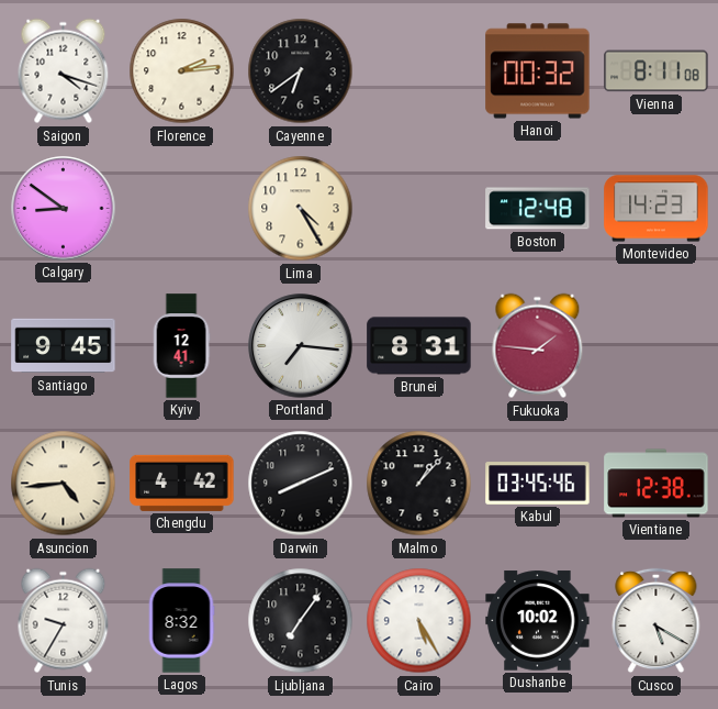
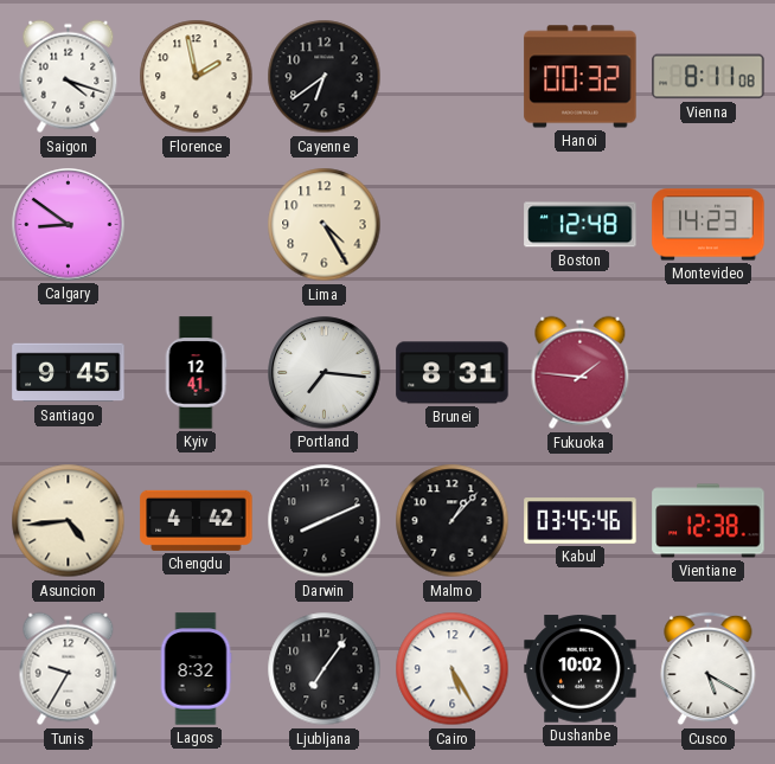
Florence: 2:14 -> 1:58
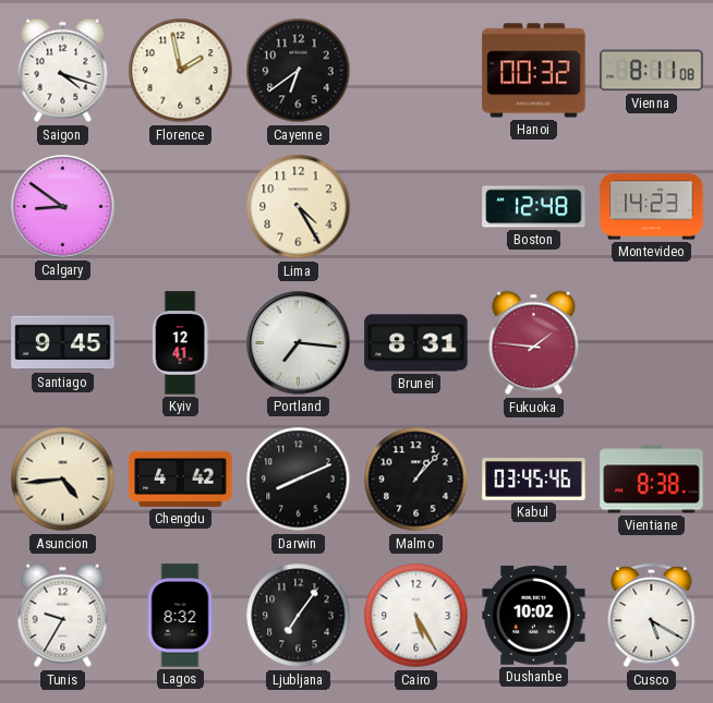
Vientiane: 12:38 -> 8:38
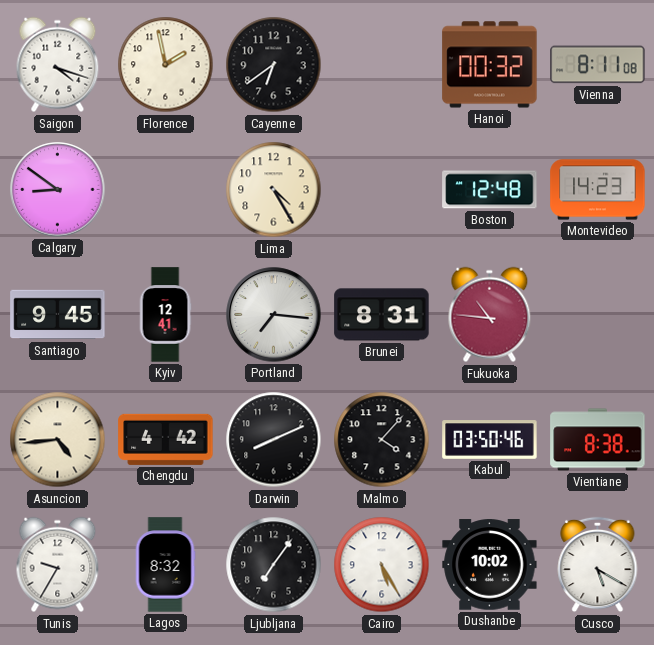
Fukuoka: 1:46 -> 10:46
Malmo: 1:07 -> 4:07
Kabul: 03:45 -> 03:50
